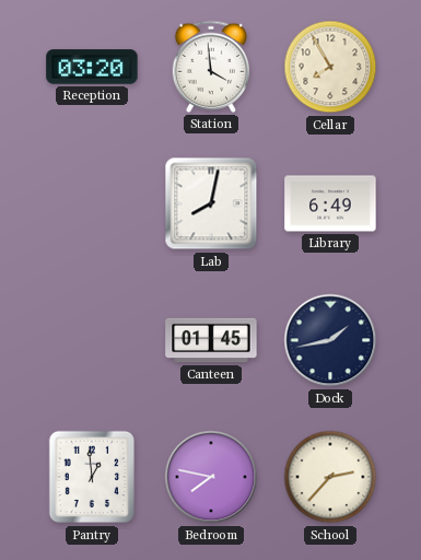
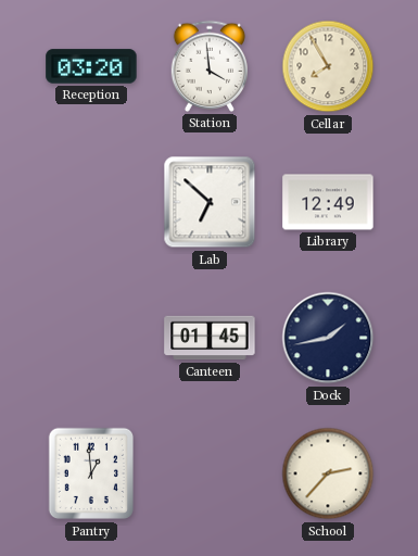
Lab: 8:02 -> 6:52
Library: 6:49 -> 12:49
Bedroom: 7:47 -> none
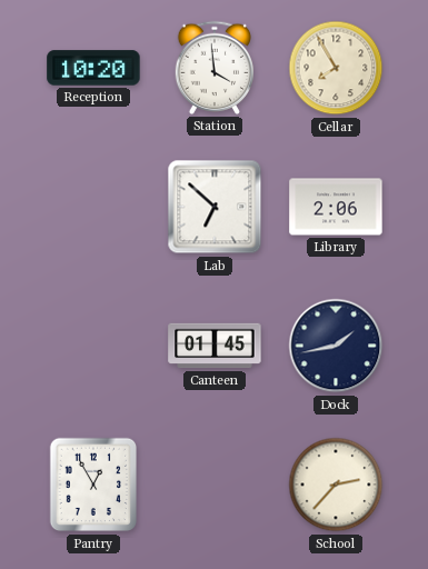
Reception: 03:20 -> 10:20
Library: 12:49 -> 2:06
Pantry: 12:59 -> 12:55
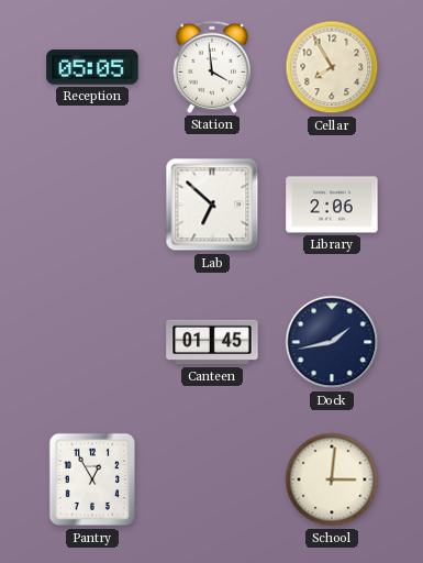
Reception: 10:20 -> 05:05
School: 2:37 -> 3:01
